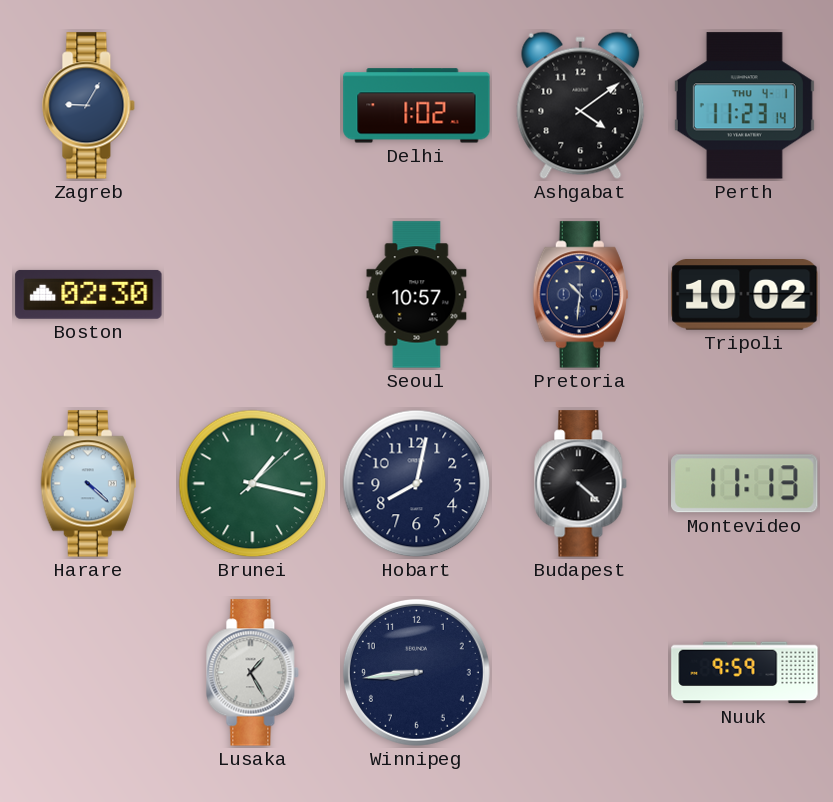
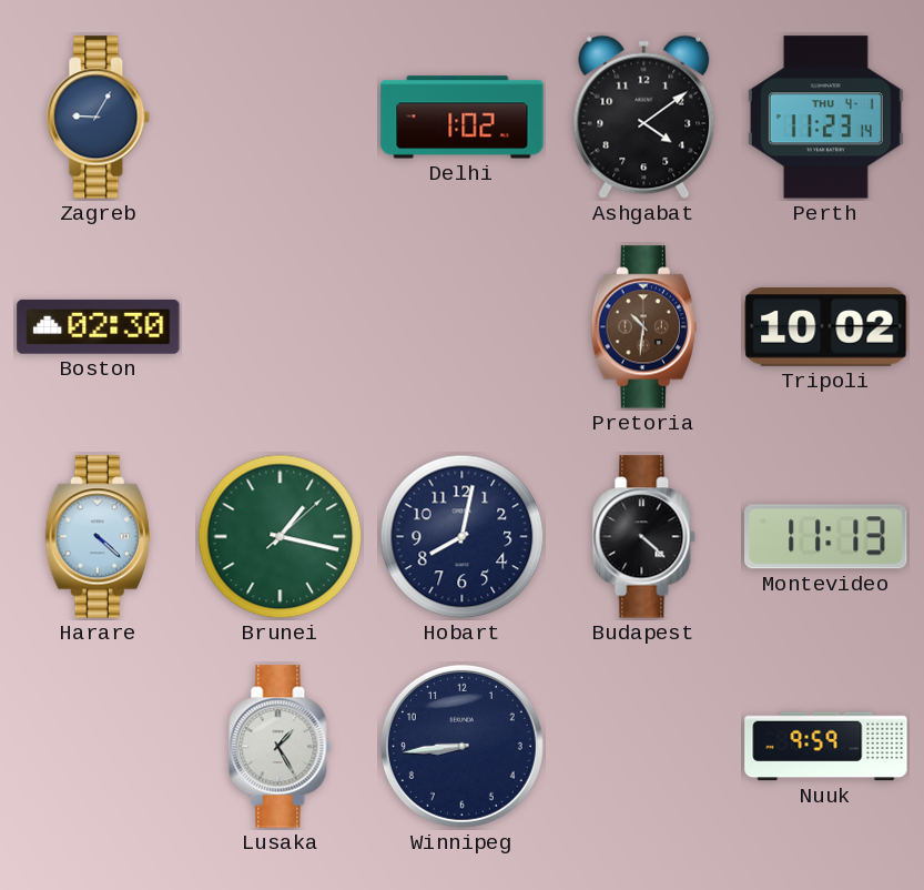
Seoul: 10:57 -> none
Pretoria dial: navy -> brown
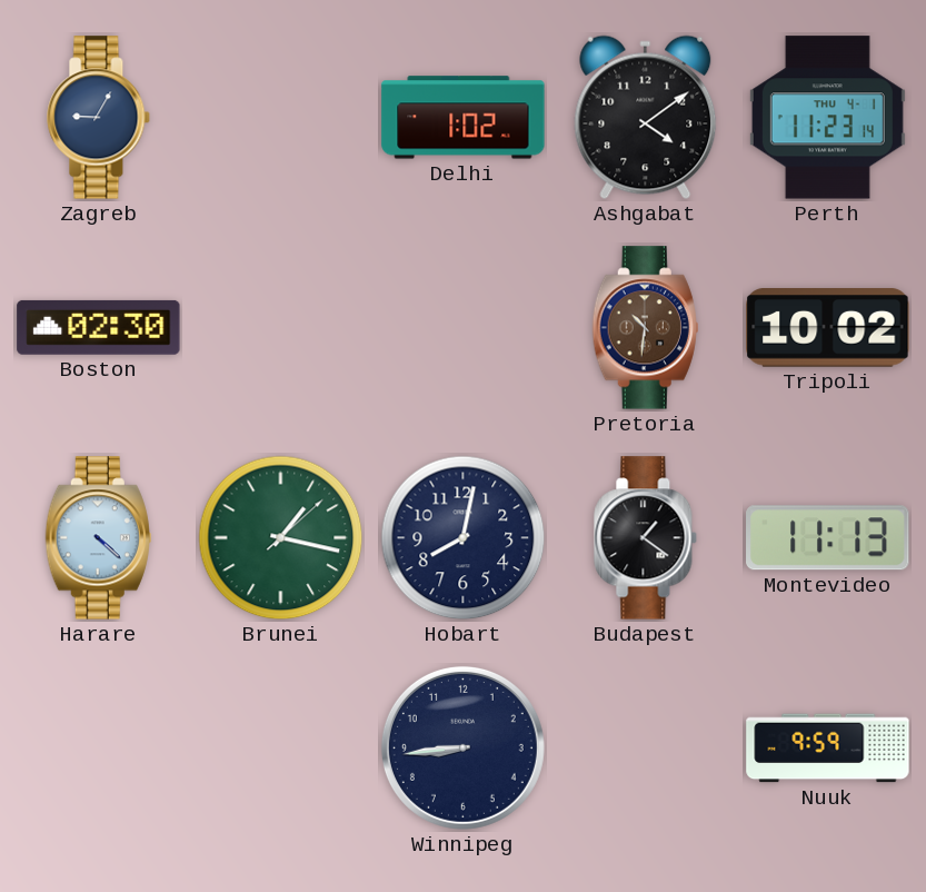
Budapest: 4:22 -> 1:21
Lusaka: 1:25 -> none
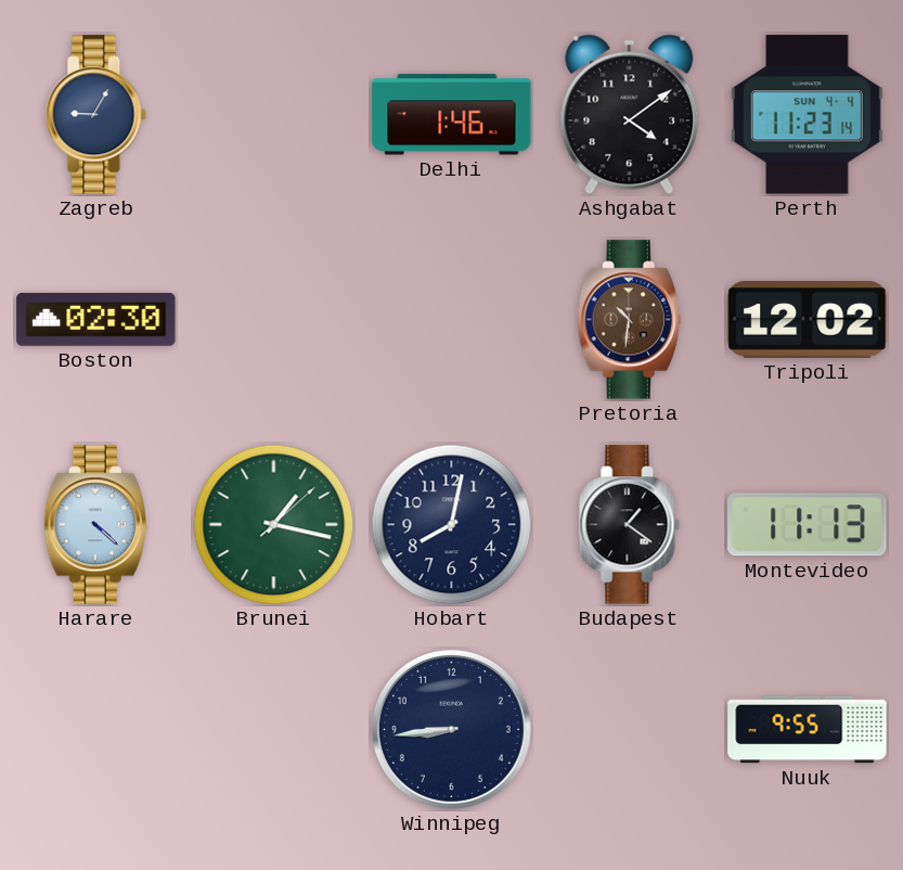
Delhi: 1:02 -> 1:46
Perth date: THU 4-1 -> SUN 4-4
Tripoli: 10:02 -> 12:02
Nuuk: 9:59 -> 9:55
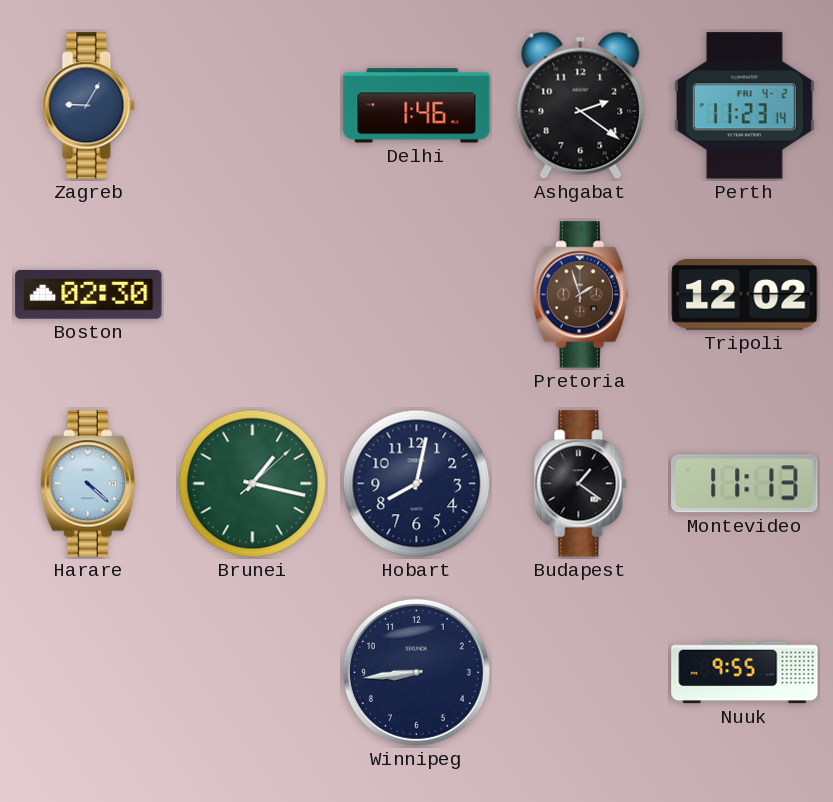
Ashgabat: 4:09 -> 2:21
Perth date: SUN 4-4 -> FRI 4-2
Pretoria: 10:31 -> 1:57
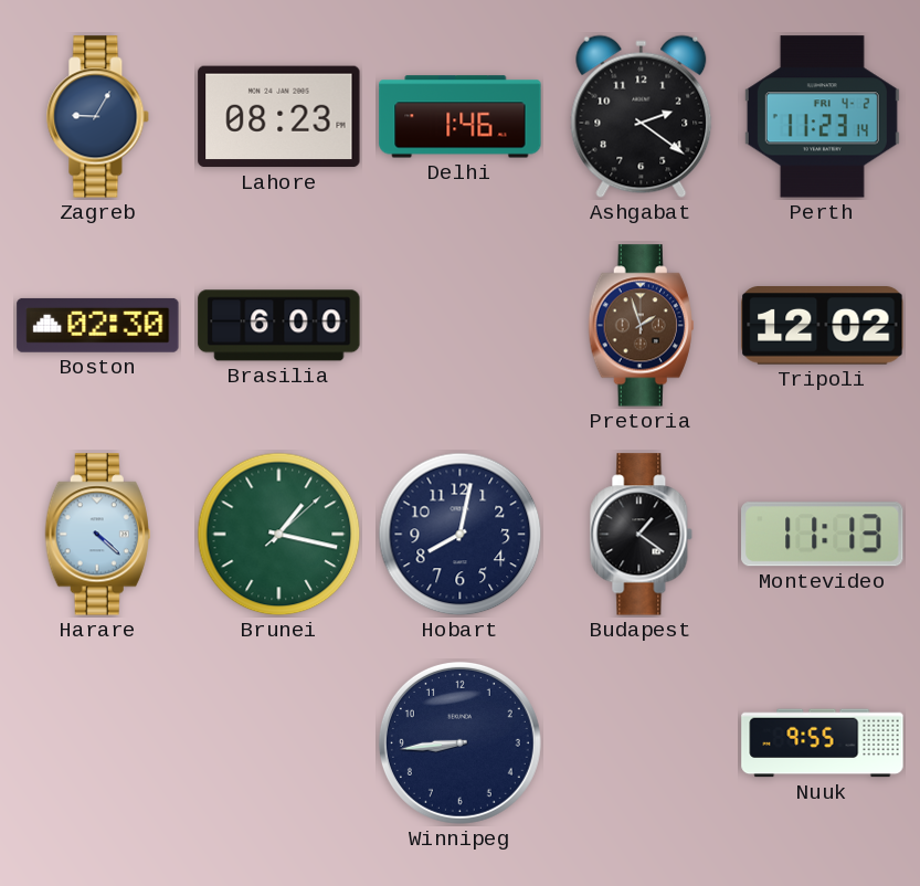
Lahore: none -> 08:23
Brasilia: none -> 6:00
